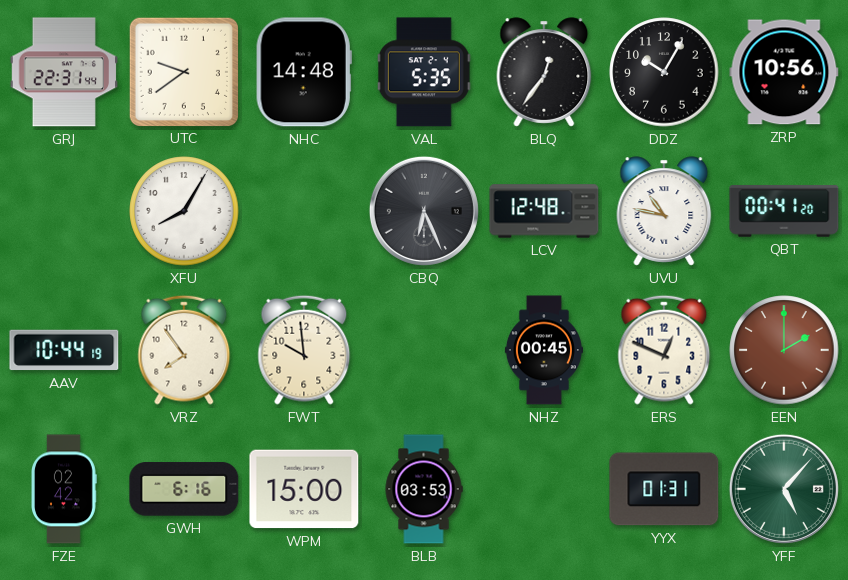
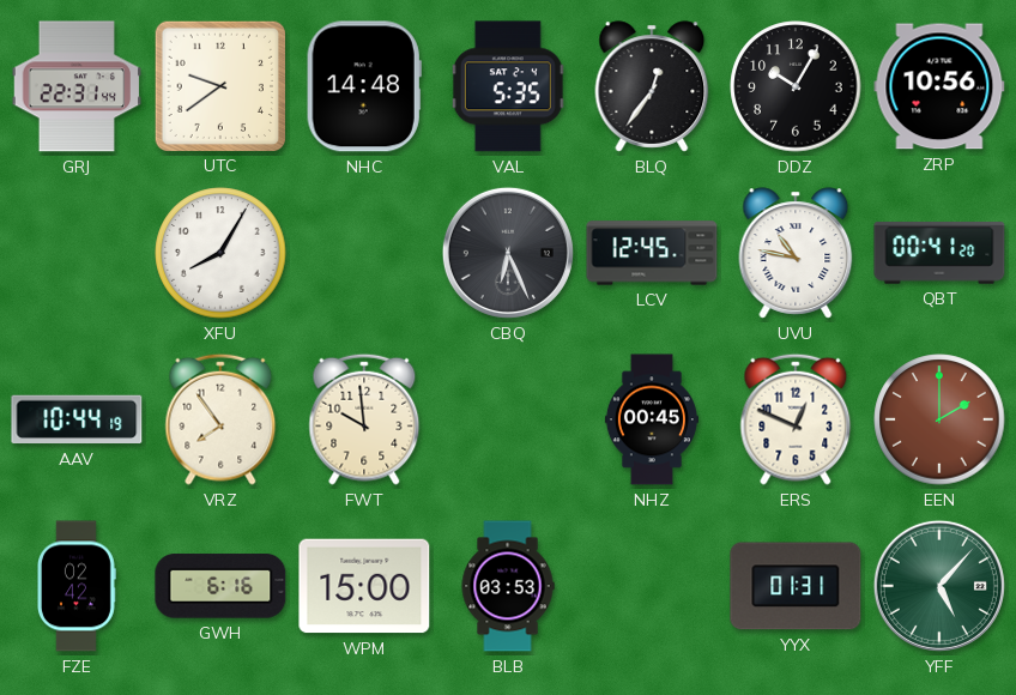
LCV: 12:48 -> 12:45
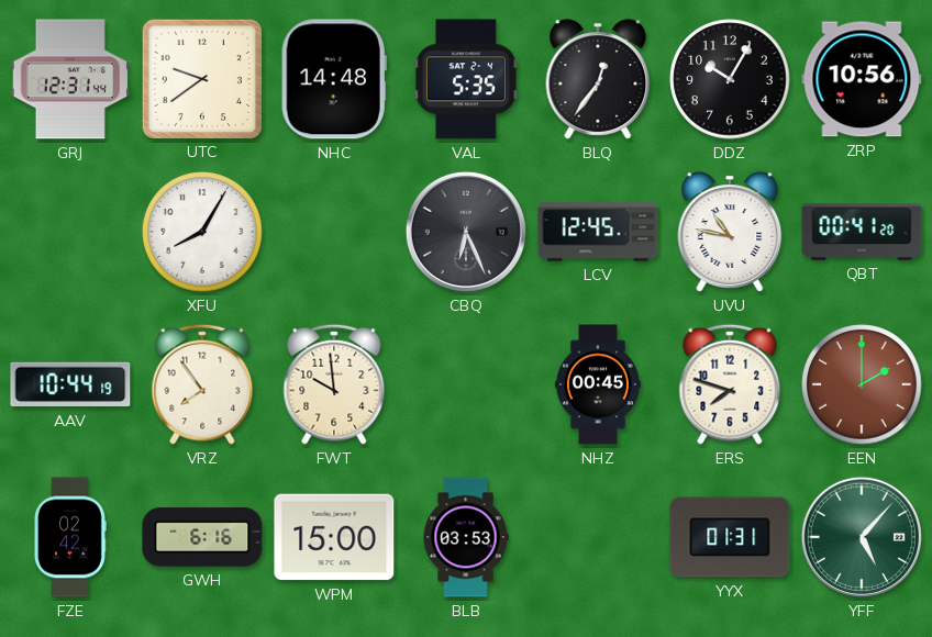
GRJ: 22:31 -> 12:31
ERS: 12:49 -> 7:48
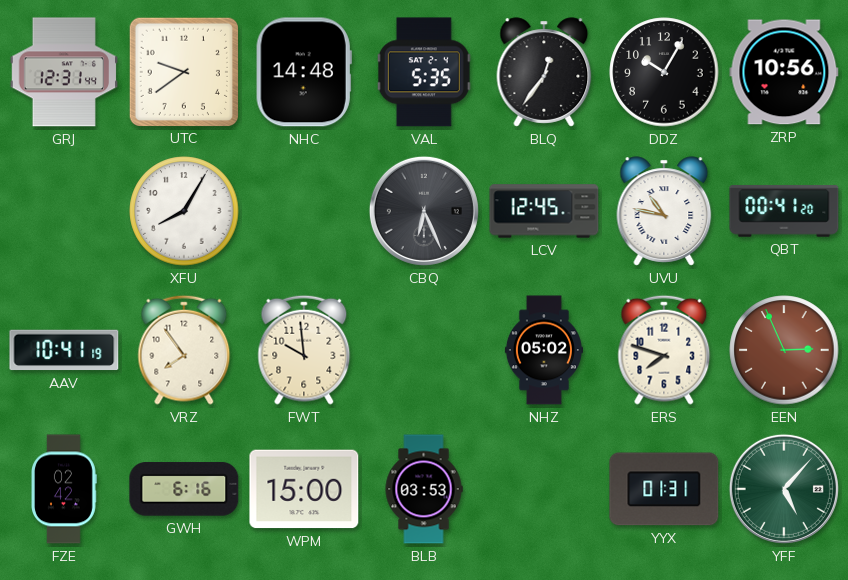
AAV: 10:44 -> 10:41
NHZ: 00:45 -> 05:02
EEN: 2:00 -> 2:56
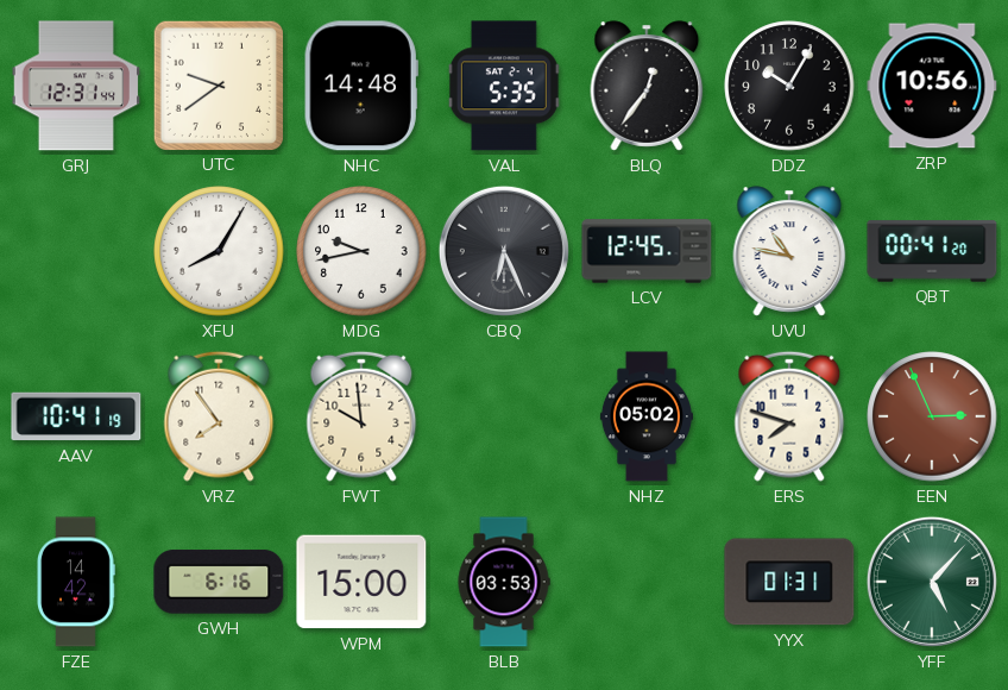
MDG: none -> 9:43
FZE: 02:42 -> 14:42
